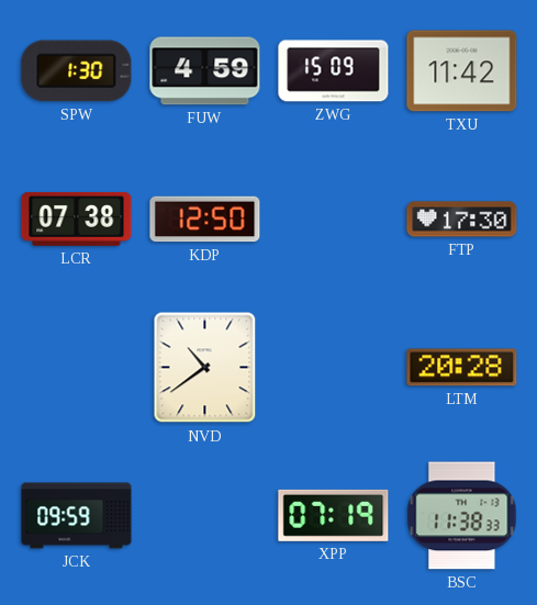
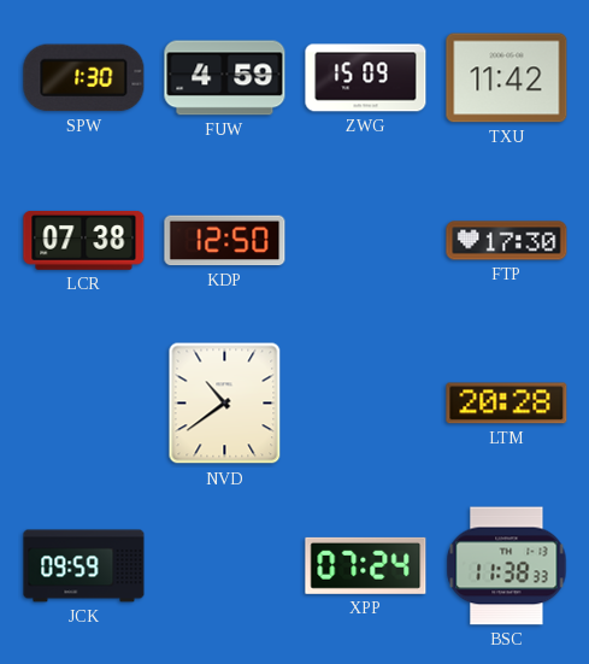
XPP: 07:19 -> 07:24
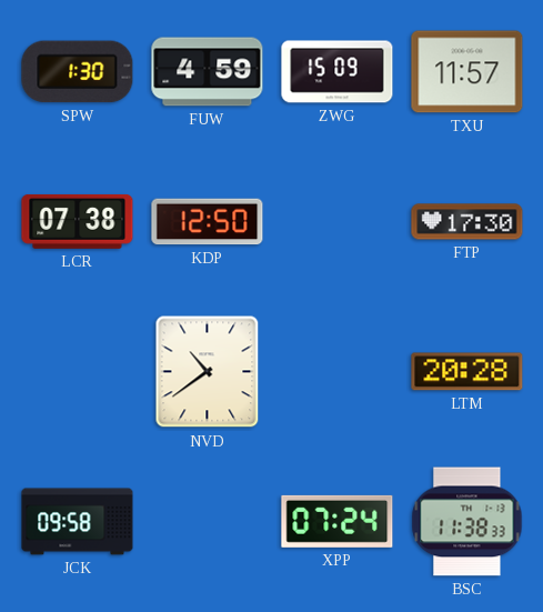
TXU: 11:42 -> 11:57
JCK: 09:59 -> 09:58
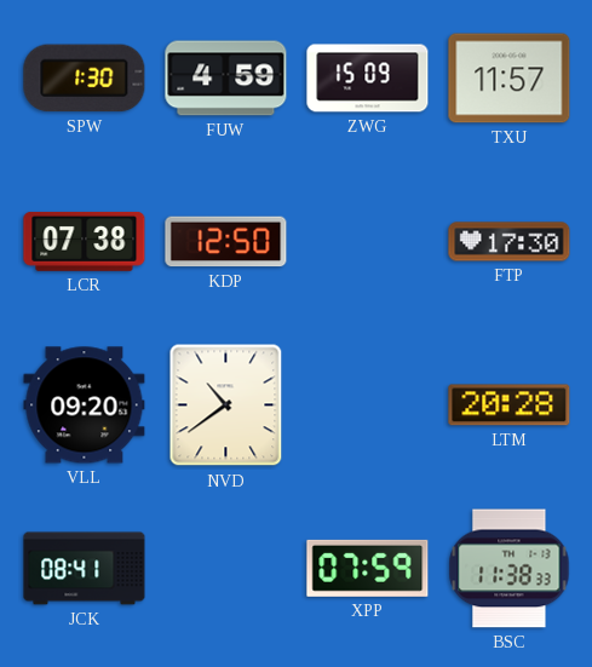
VLL: none -> 09:20
JCK: 09:58 -> 08:41
XPP: 07:24 -> 07:59
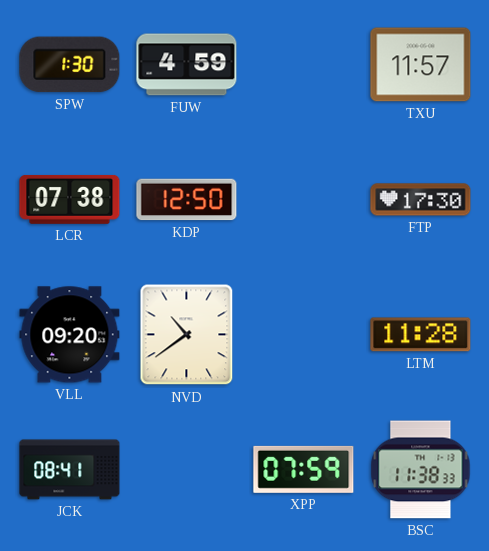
ZWG: 15:09 -> none
LTM: 20:28 -> 11:28
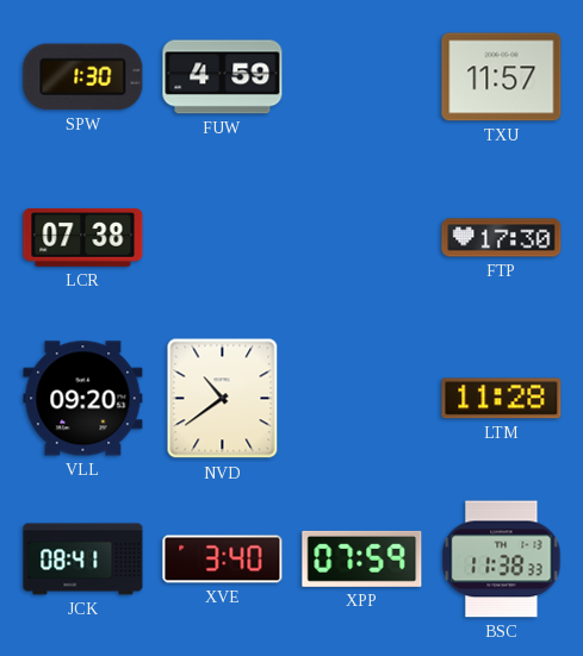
KDP: 12:50 -> none
XVE: none -> 3:40
